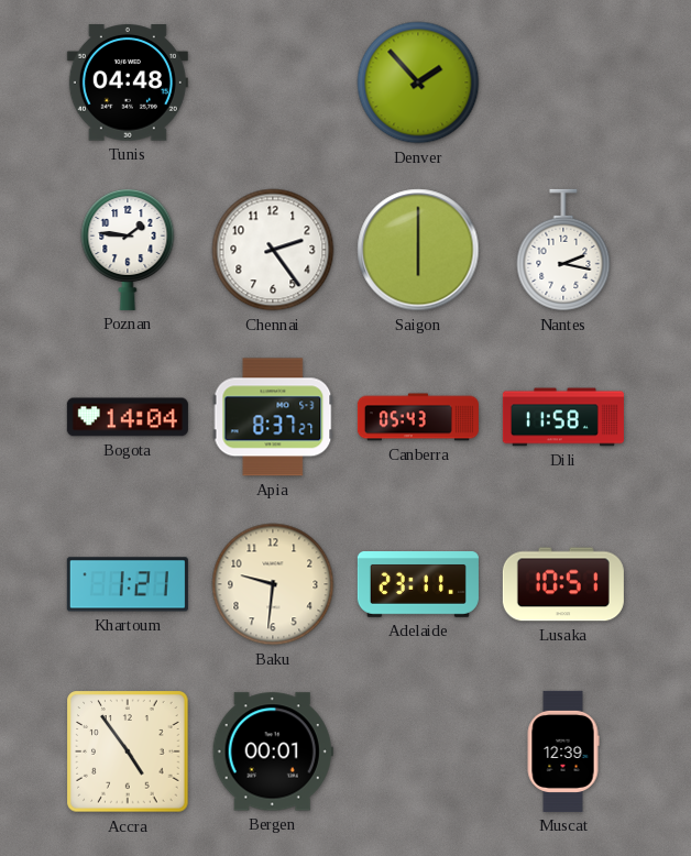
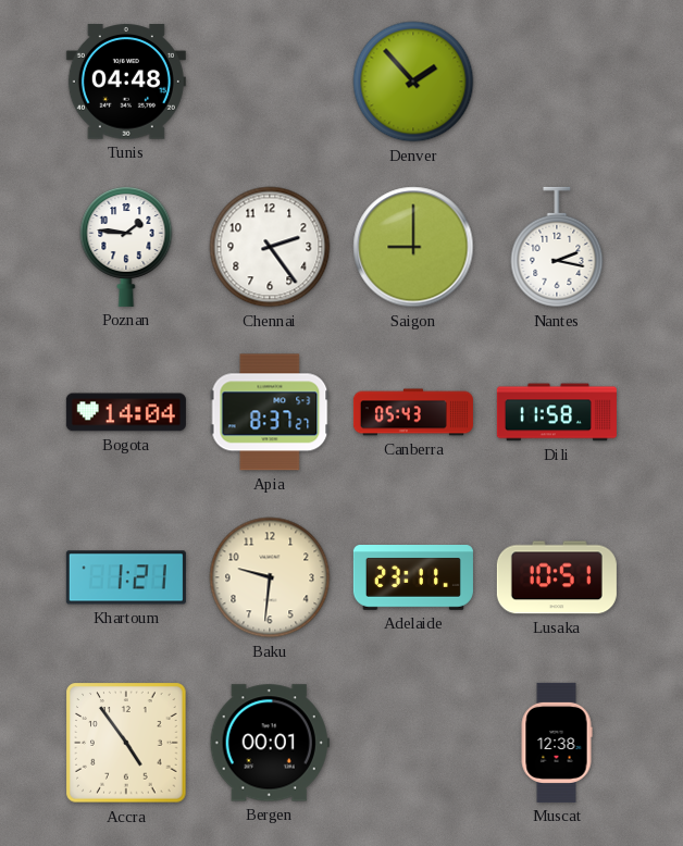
Saigon: 6:00 -> 9:00
Muscat: 12:39 -> 12:38
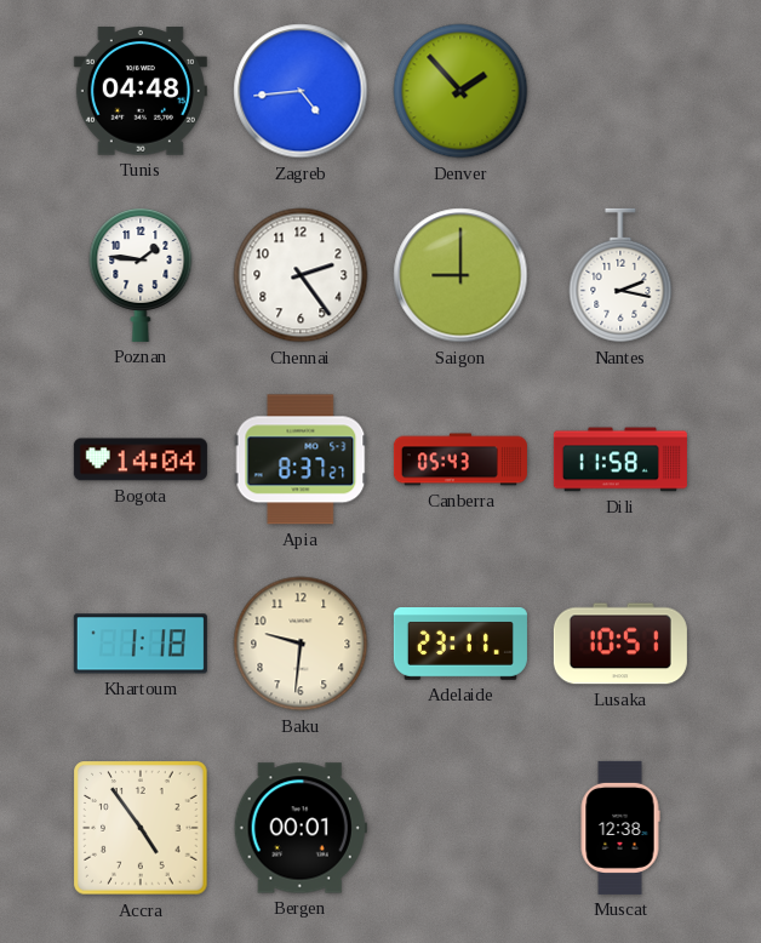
Zagreb: none -> 4:44
Khartoum: 1:21 -> 1:18
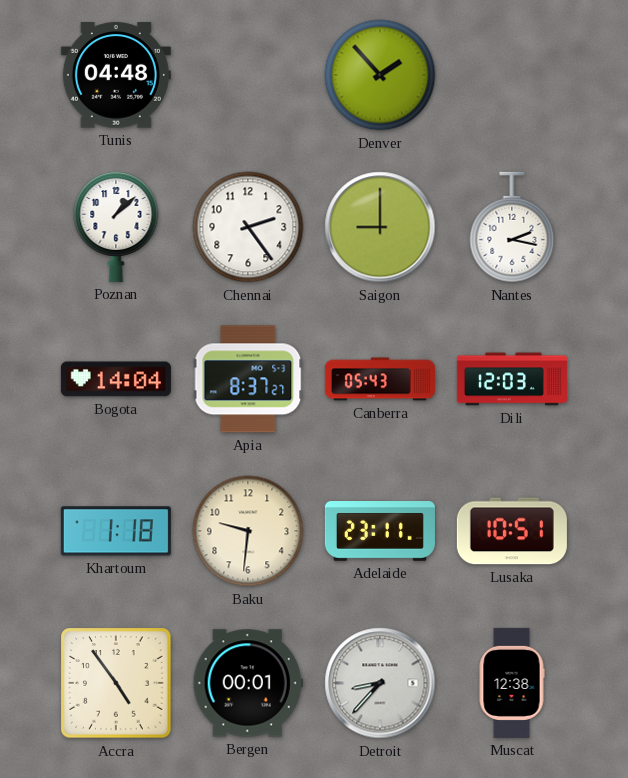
Zagreb: 4:44 -> none
Poznan: 1:46 -> 1:08
Dili: 11:58 -> 12:03
Detroit: none -> 8:37
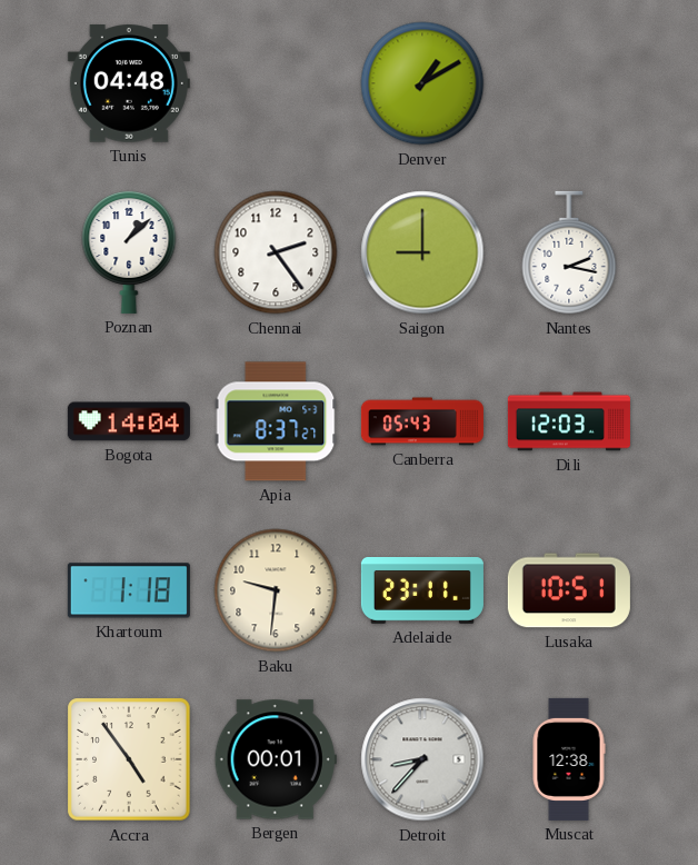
Denver: 1:53 -> 1:10
